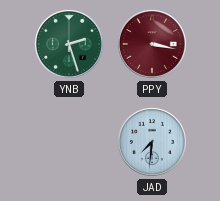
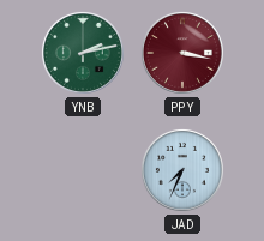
YNB: 2:27 -> 2:13
JAD: 7:31 -> 7:34
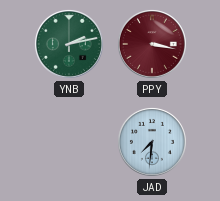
JAD: 7:34 -> 7:31
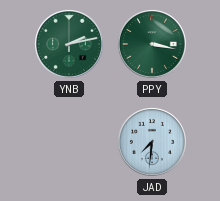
PPY dial: burgundy -> green
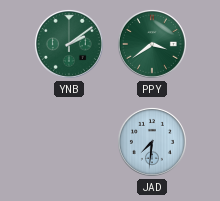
YNB: 2:13 -> 2:09
PPY: 3:17 -> 3:39
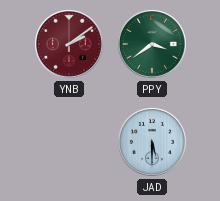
YNB dial: green -> burgundy
JAD: 7:31 -> 5:30
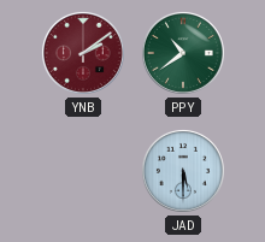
PPY: 3:39 -> 10:39
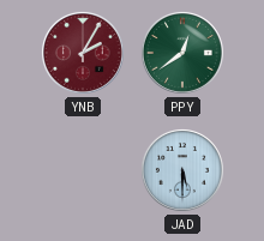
YNB: 2:09 -> 2:05
PPY: 10:39 -> 12:39
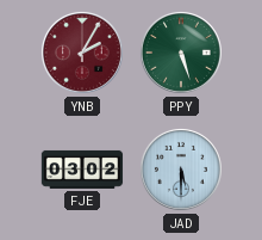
PPY: 12:39 -> 5:27
FJE: none -> 03:02
